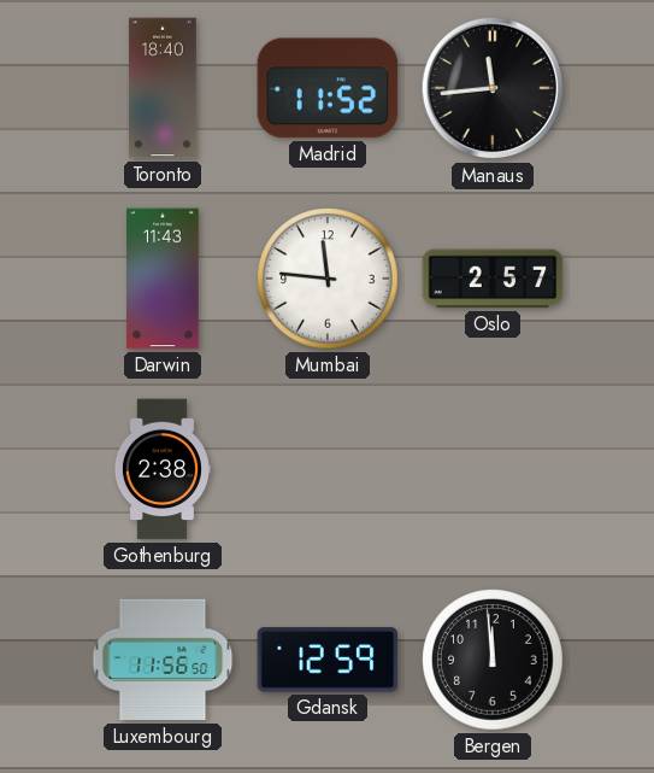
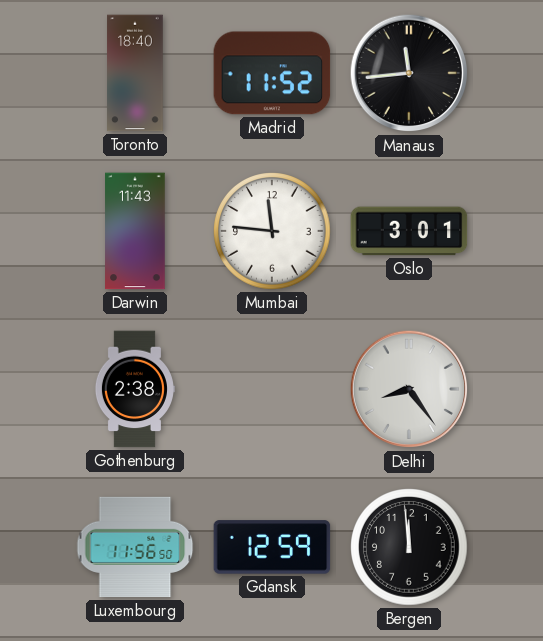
Oslo: 2:57 -> 3:01
Delhi: none -> 8:24
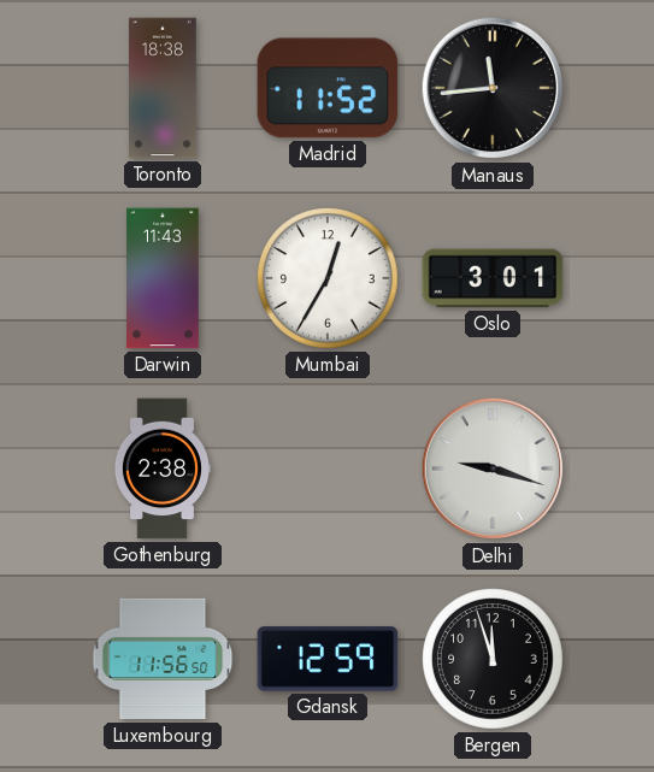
Toronto: 18:40 -> 18:38
Mumbai: 11:46 -> 12:35
Delhi: 8:24 -> 9:18
Bergen: 11:59 -> 11:57
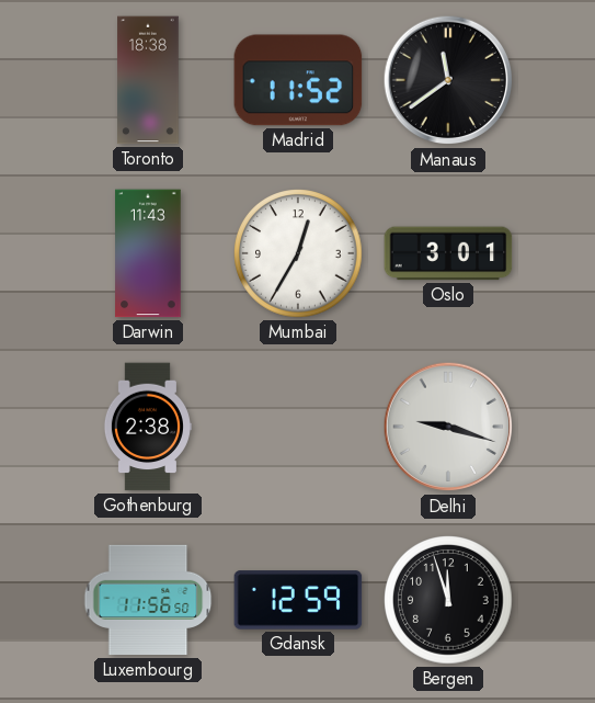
Manaus: 11:44 -> 11:39
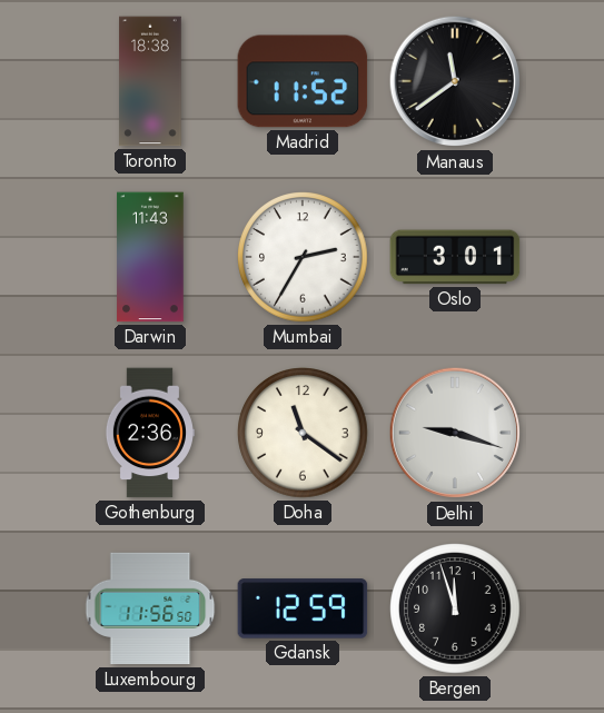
Mumbai: 12:35 -> 2:35
Gothenburg: 2:38 -> 2:36
Doha: none -> 11:21
